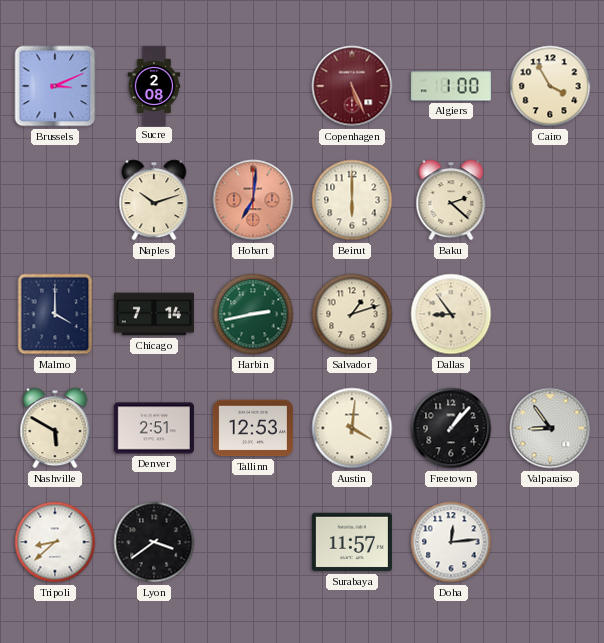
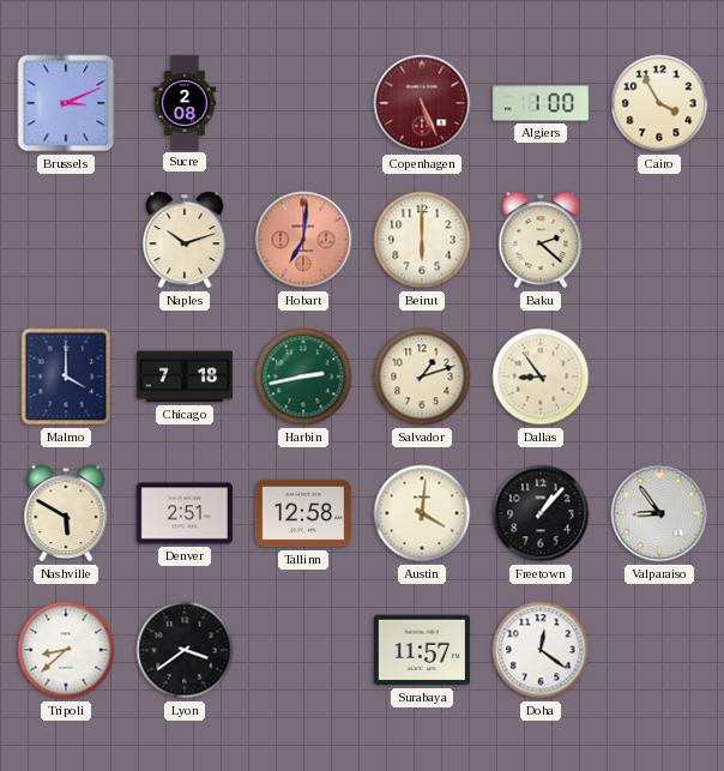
Chicago: 7:14 -> 7:18
Tallinn: 12:53 -> 12:58
Doha: 12:14 -> 12:21
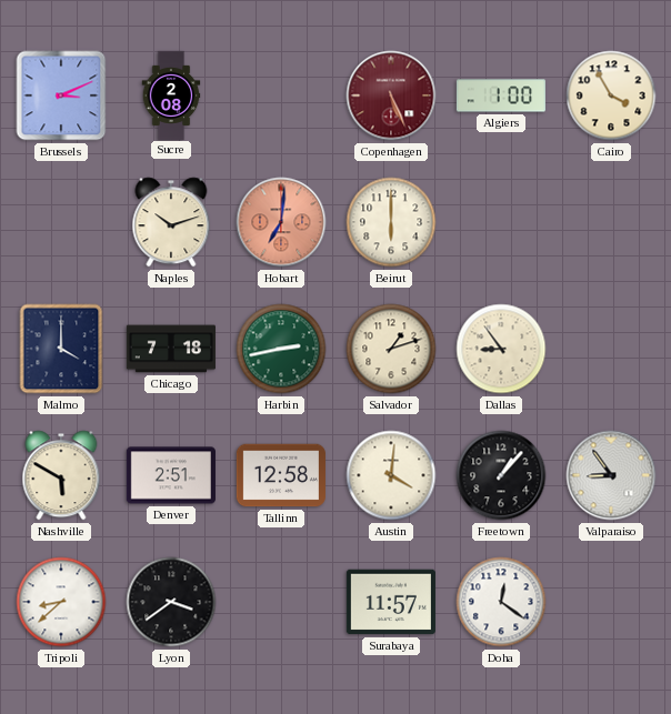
Baku: 2:22 -> none
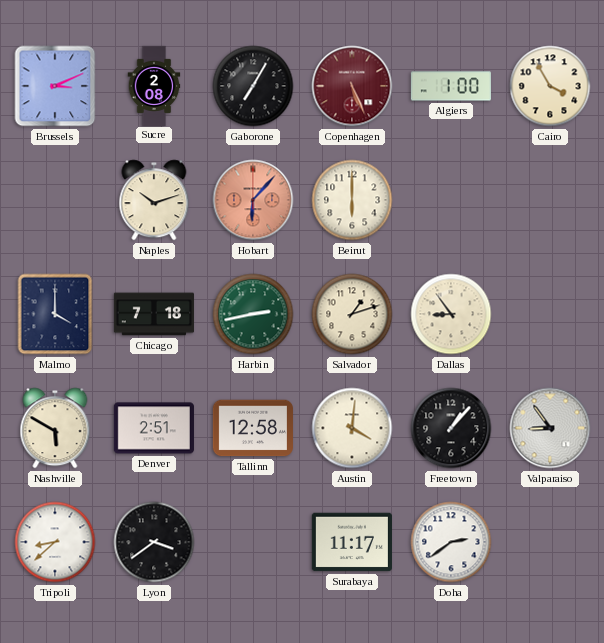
Gaborone: none -> 7:05
Hobart: 7:01 -> 6:07
Surabaya: 11:57 -> 11:17
Doha: 12:21 -> 2:39
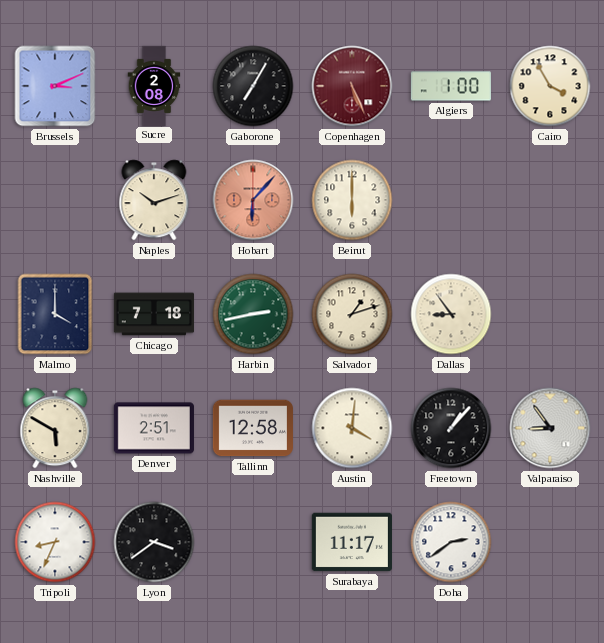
Tripoli: 8:38 -> 8:34
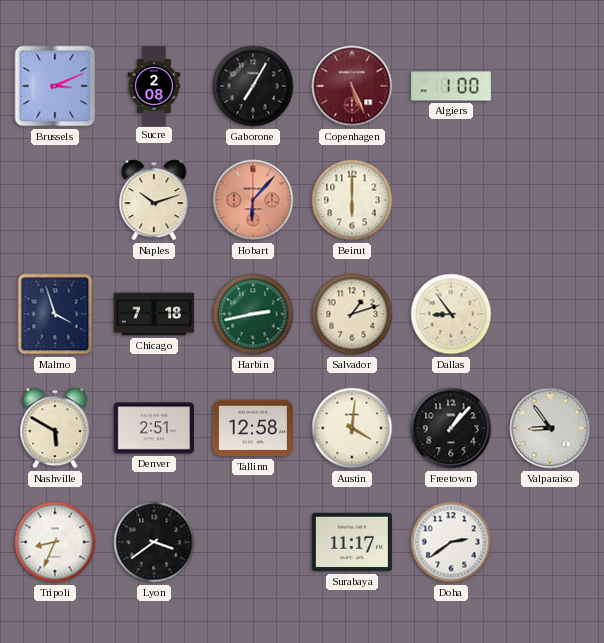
Cairo: 3:55 -> none
Malmo: 4:00 -> 3:57
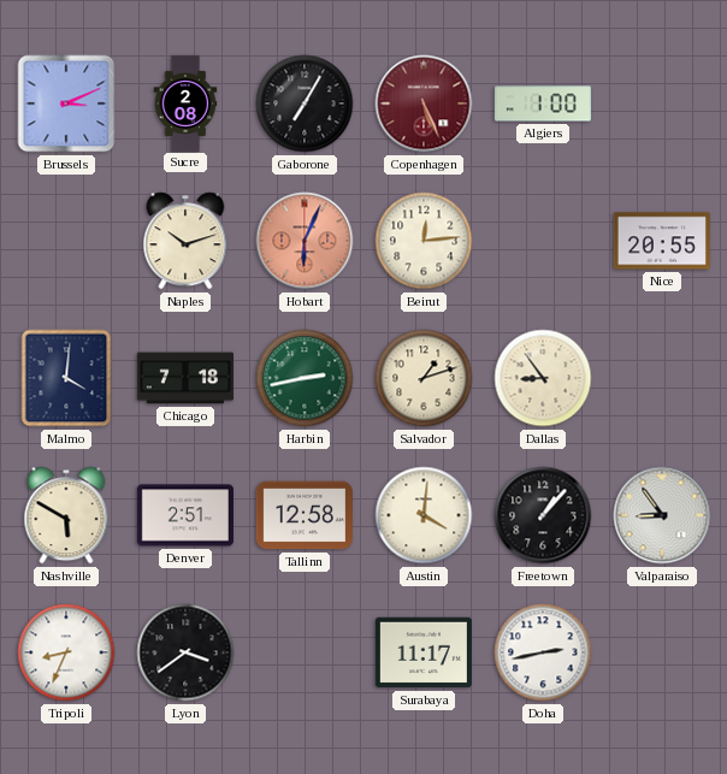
Hobart: 6:07 -> 6:04
Beirut: 6:00 -> 12:14
Nice: none -> 20:55
Malmo: 3:57 -> 4:01
Doha: 2:39 -> 2:43
